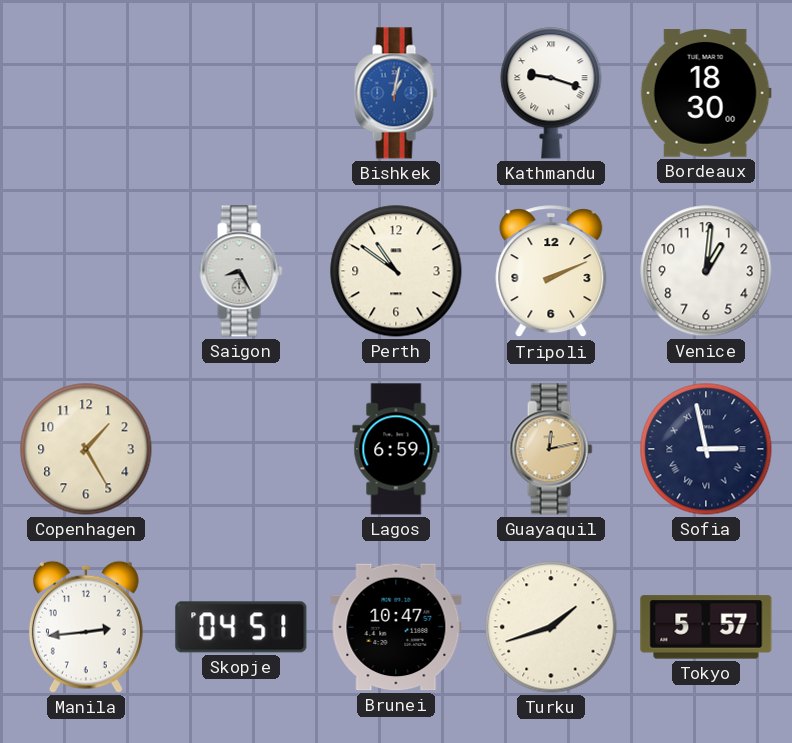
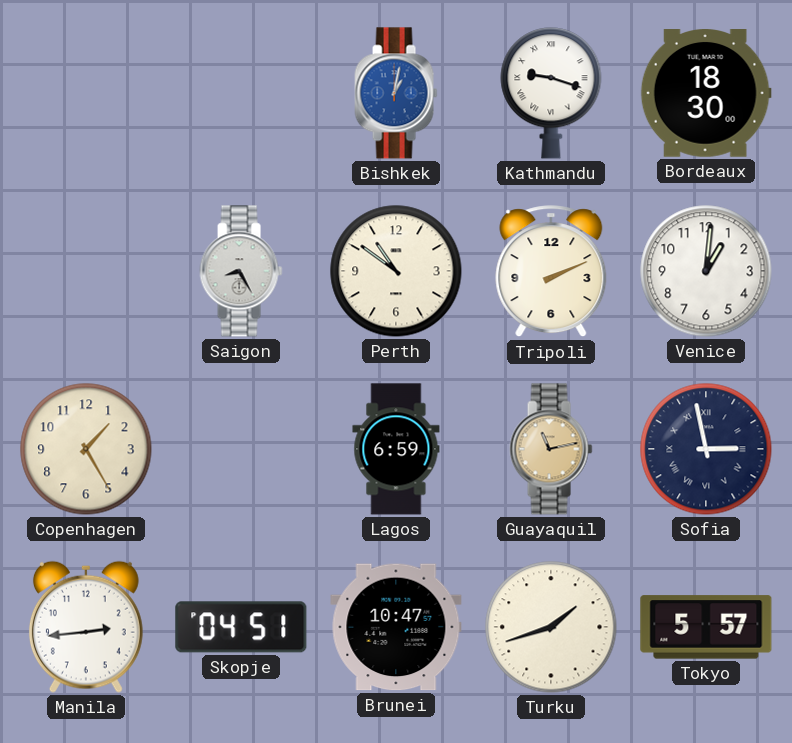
Guayaquil: 12:13 -> 11:13
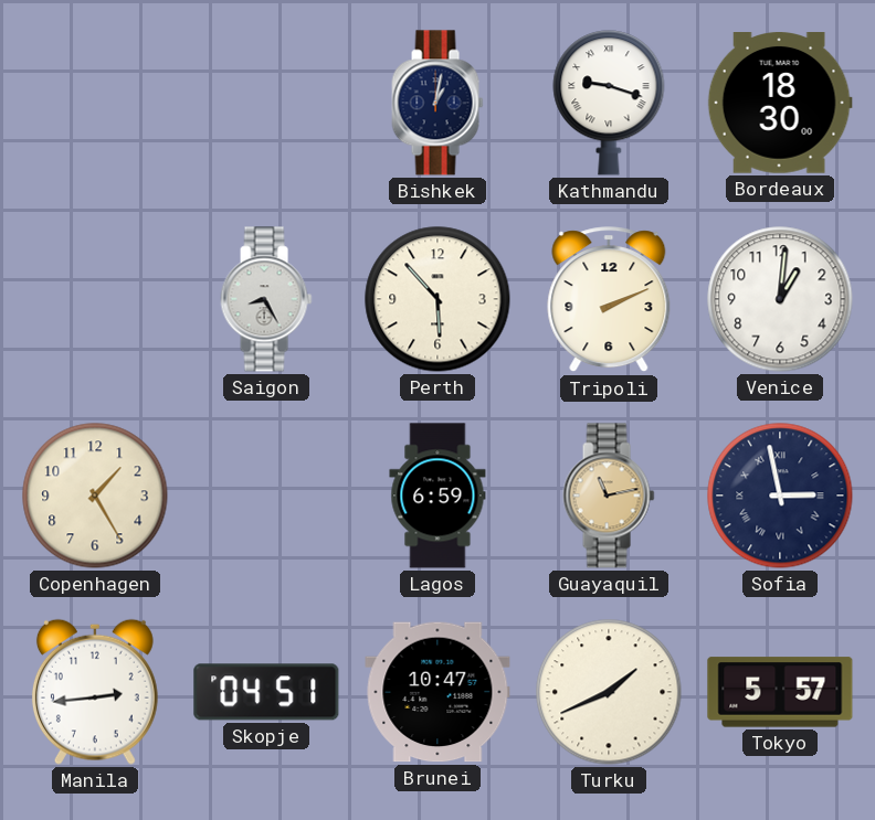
Bishkek dial: blue -> navy
Perth: 10:51 -> 5:53
Turku: 1:42 -> 1:41
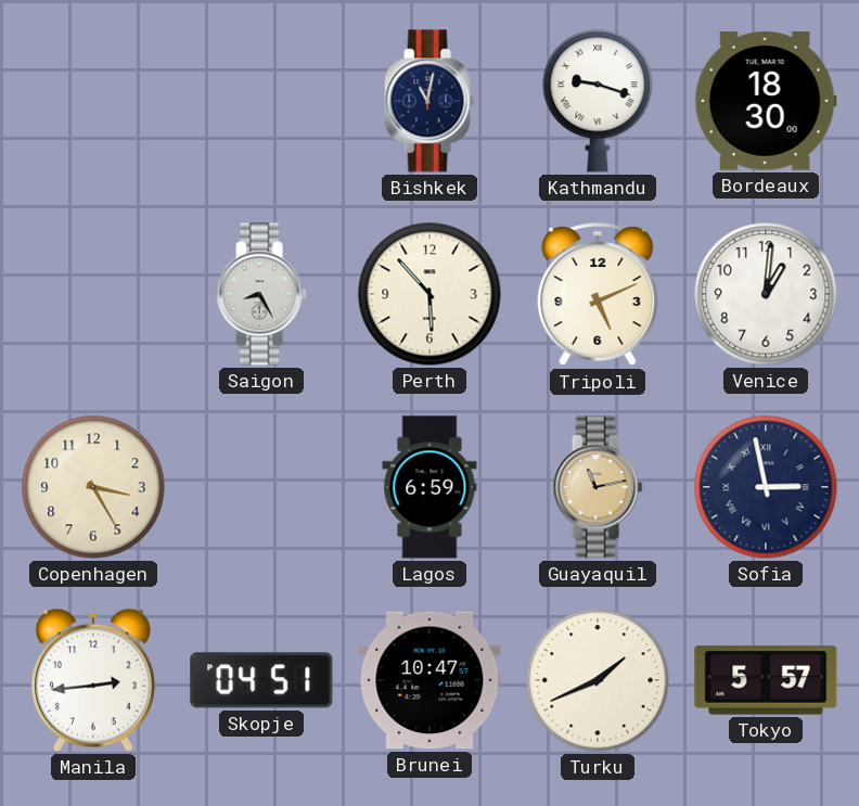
Bishkek: 1:02 -> 11:02
Tripoli: 2:11 -> 5:11
Copenhagen: 1:25 -> 3:25
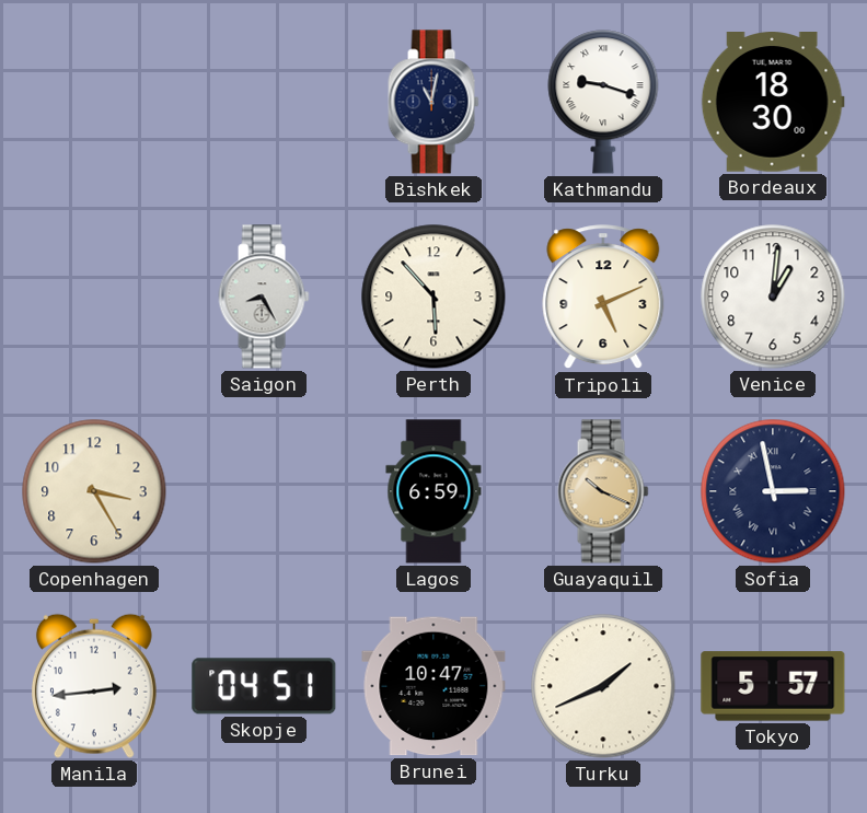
Guayaquil: 11:13 -> 10:19
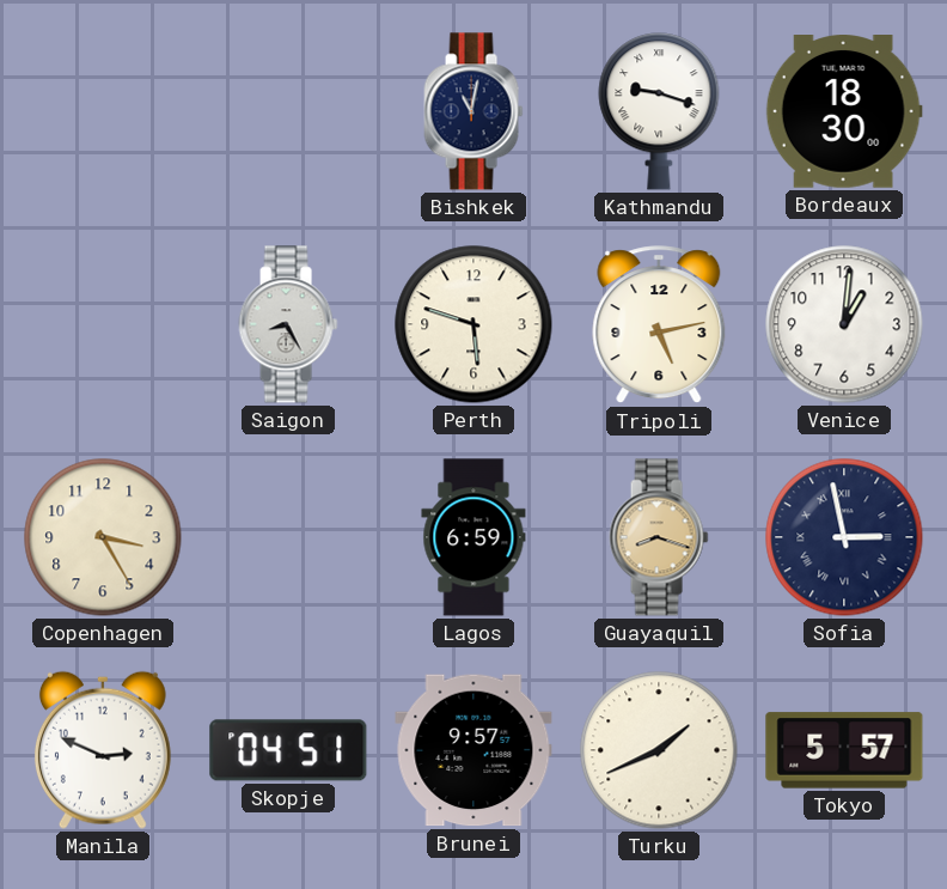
Perth: 5:53 -> 5:48
Tripoli: 5:11 -> 5:13
Guayaquil: 10:19 -> 8:18
Manila: 2:44 -> 2:49
Brunei: 10:47 -> 9:57
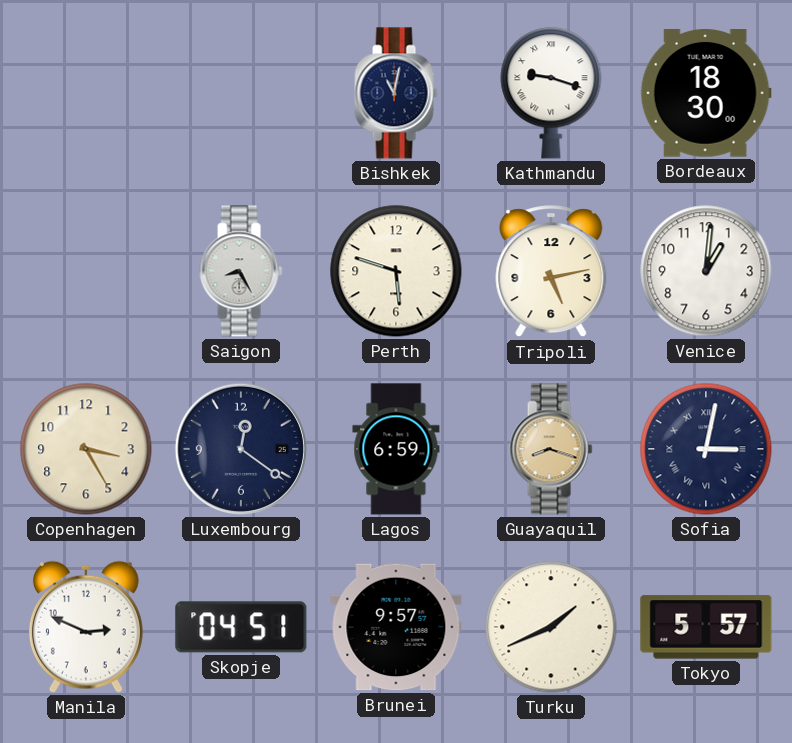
Luxembourg: none -> 12:21
Sofia: 2:58 -> 3:02
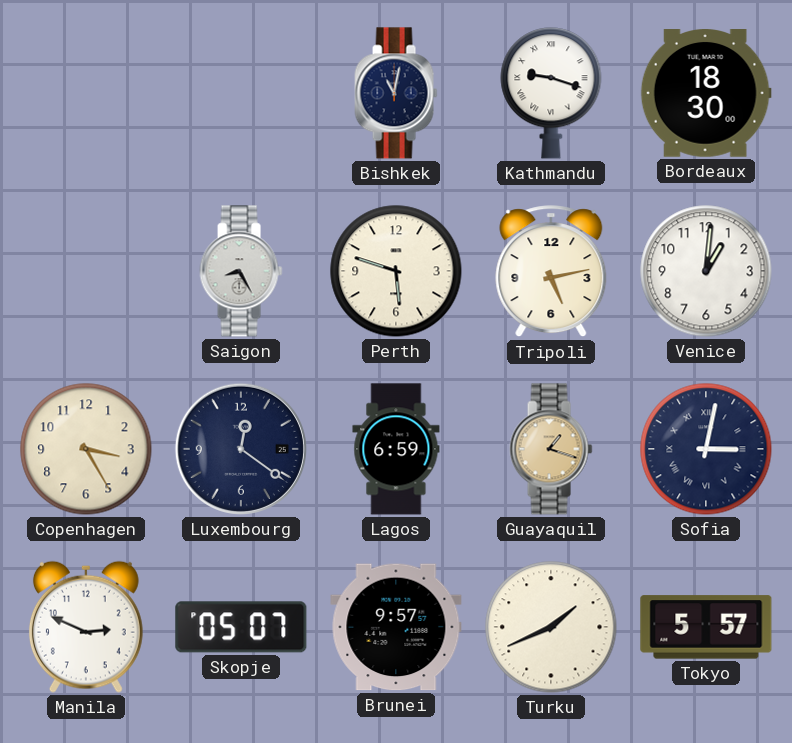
Guayaquil: 8:18 -> 1:18
Skopje: 04:51 -> 05:07
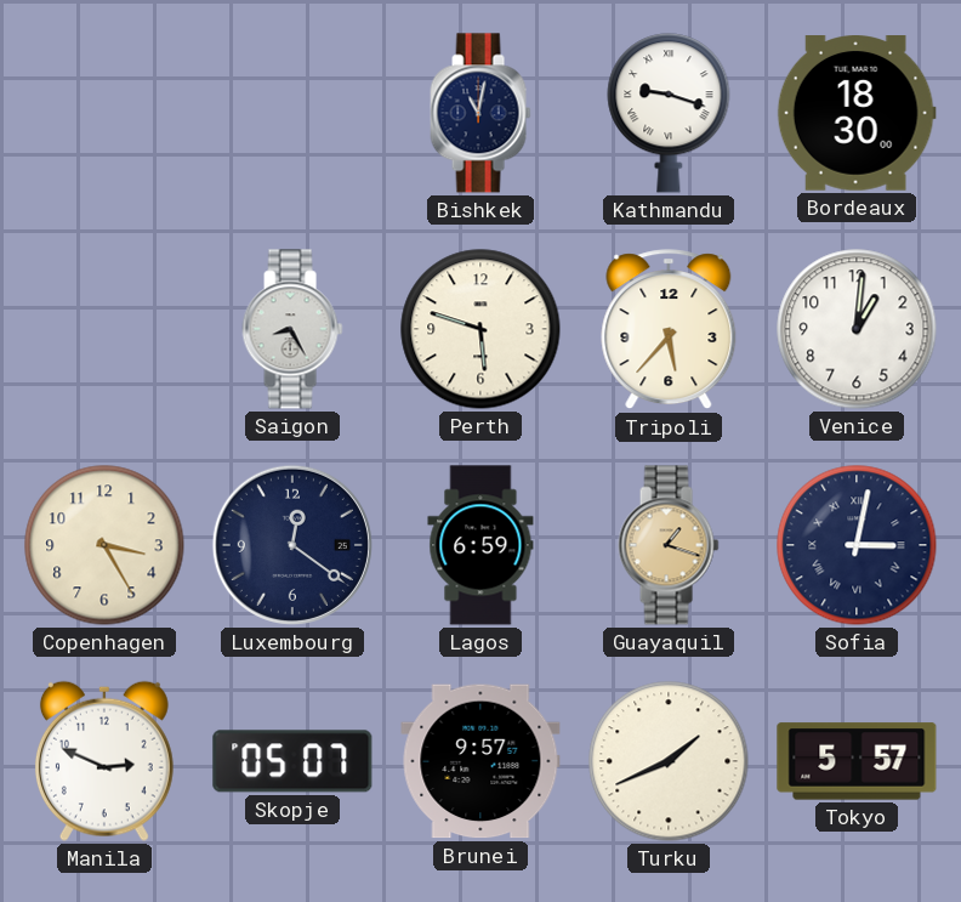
Tripoli: 5:13 -> 5:37
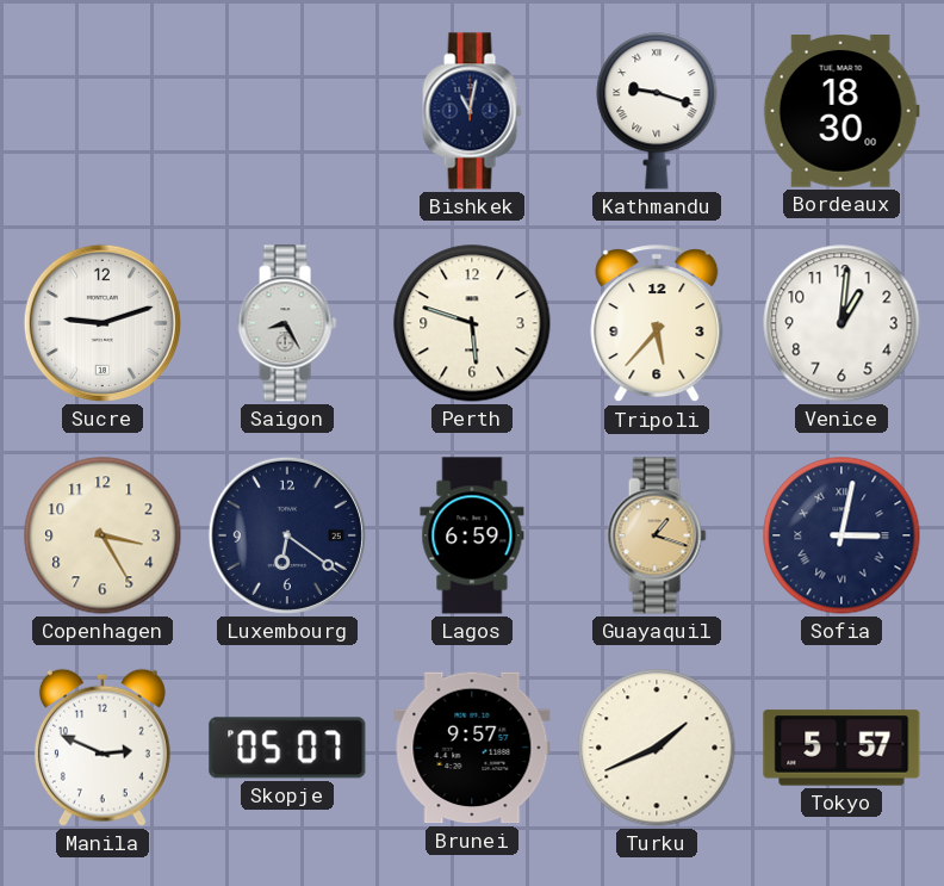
Sucre: none -> 9:12
Luxembourg: 12:21 -> 6:21
